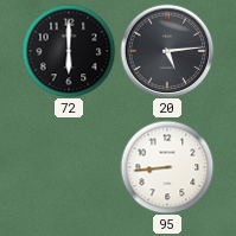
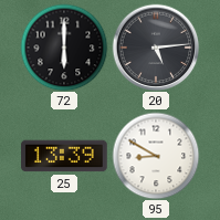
25: none -> 13:39
95: 8:44 -> 8:50
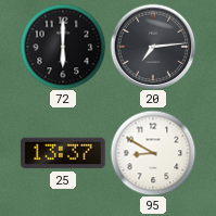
20: 5:14 -> 7:14
25: 13:39 -> 13:37
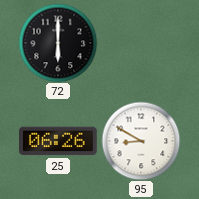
20: 7:14 -> none
25: 13:37 -> 06:26
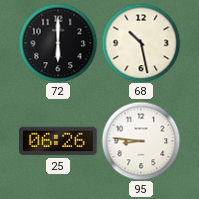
68: none -> 10:28
95: 8:50 -> 8:46
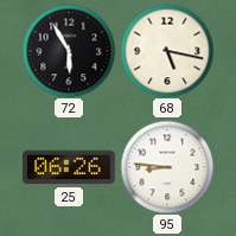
72: 6:00 -> 5:55
68: 10:28 -> 5:17
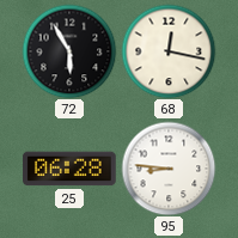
68: 5:17 -> 12:17
25: 06:26 -> 06:28
